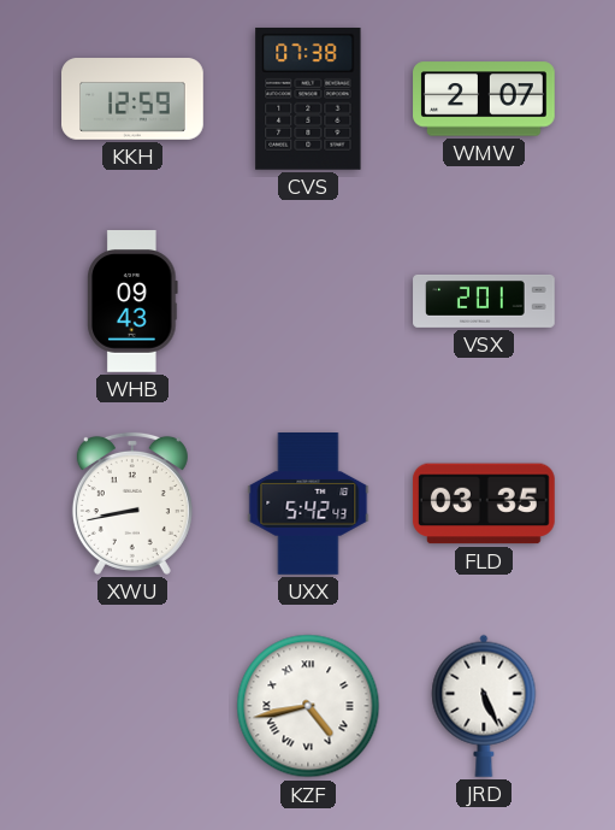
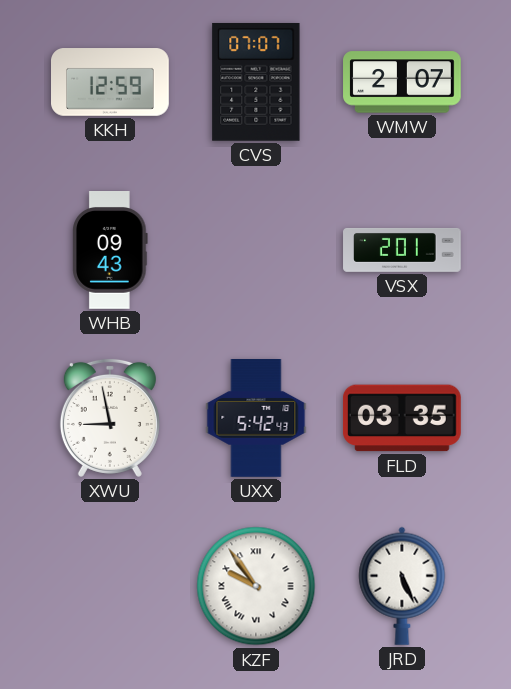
CVS: 07:38 -> 07:07
XWU: 8:43 -> 8:58
KZF: 4:43 -> 9:54
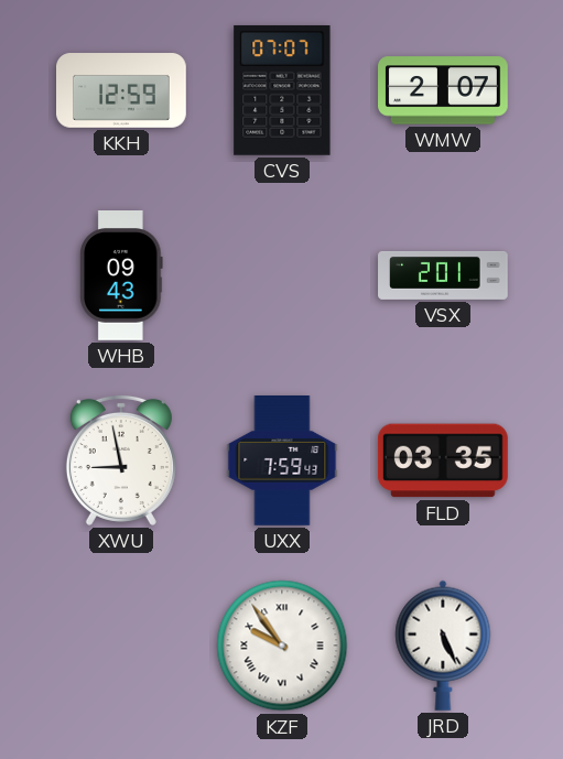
UXX: 5:42 -> 7:59
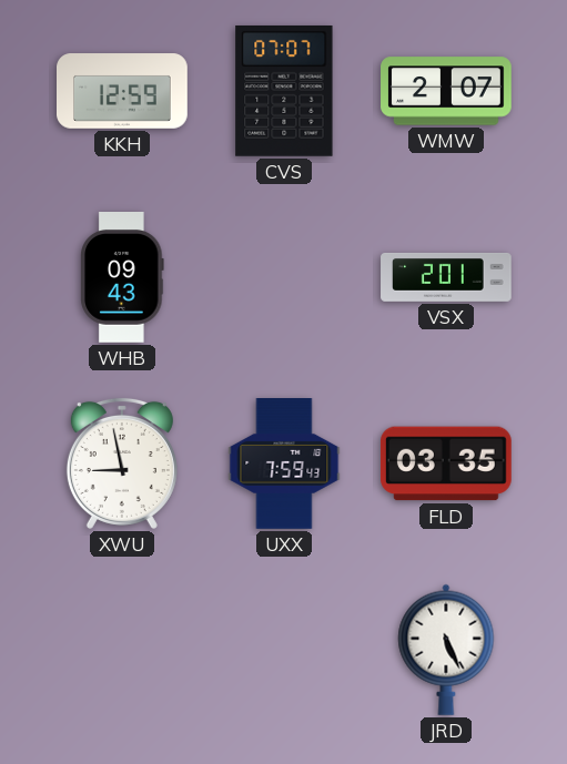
KZF: 9:54 -> none
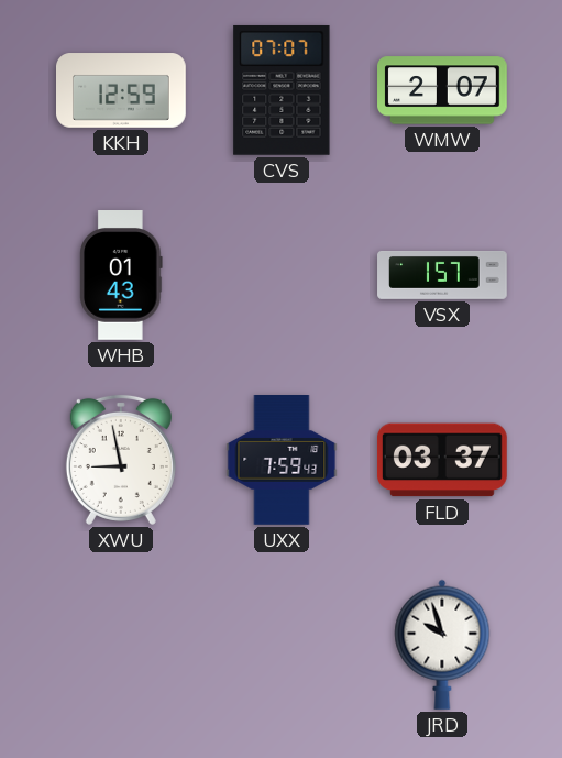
WHB: 09:43 -> 01:43
VSX: 2:01 -> 1:57
FLD: 03:35 -> 03:37
JRD: 5:26 -> 9:57
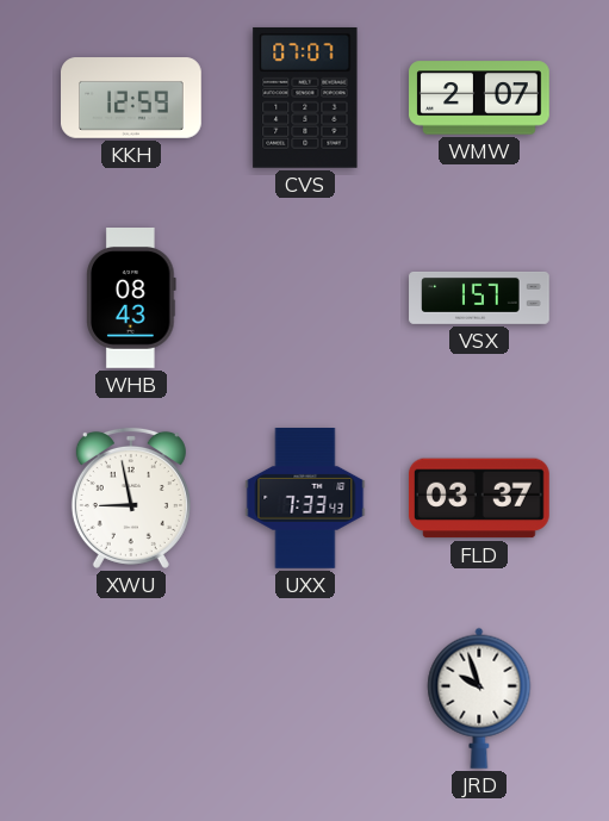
WHB: 01:43 -> 08:43
UXX: 7:59 -> 7:33
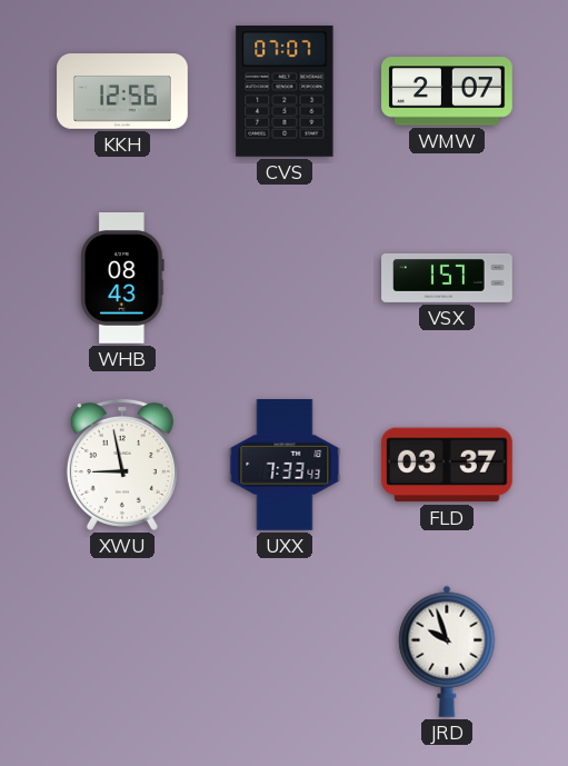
KKH: 12:59 -> 12:56
